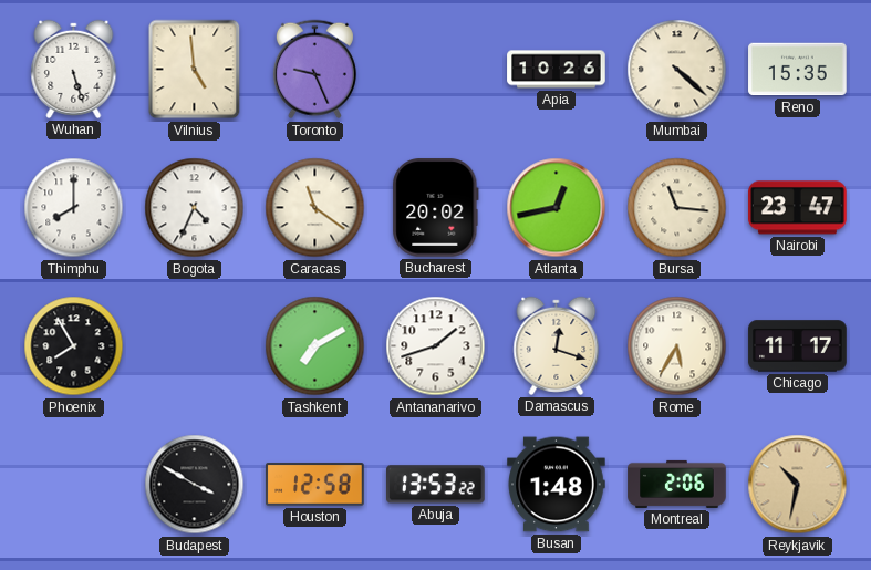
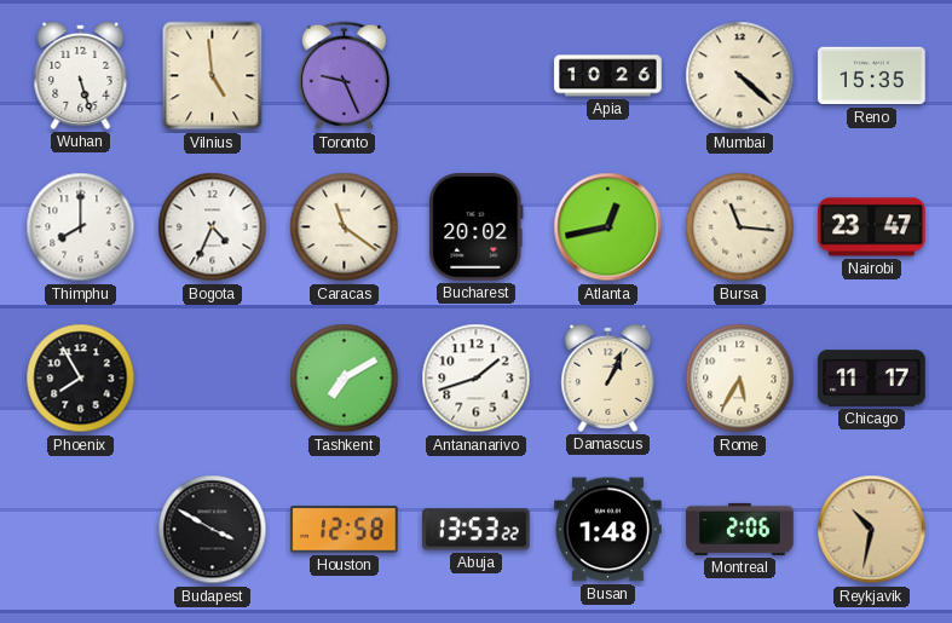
Damascus: 12:18 -> 1:04
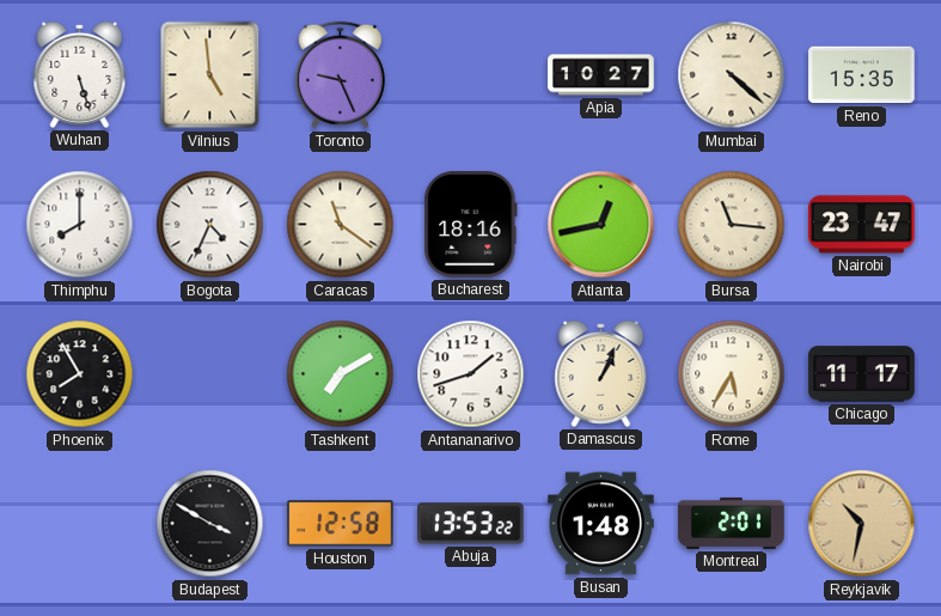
Apia: 10:26 -> 10:27
Bucharest: 20:02 -> 18:16
Montreal: 2:06 -> 2:01
